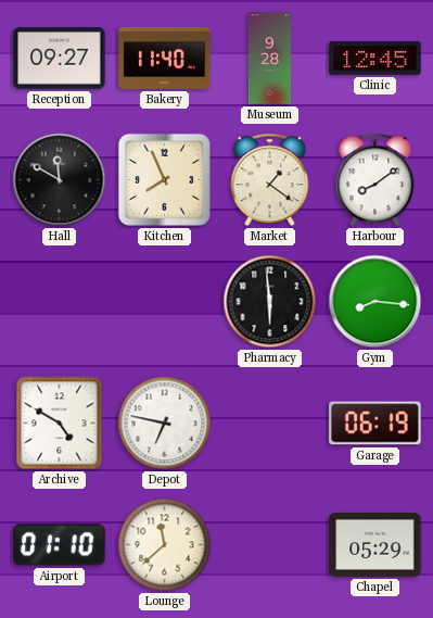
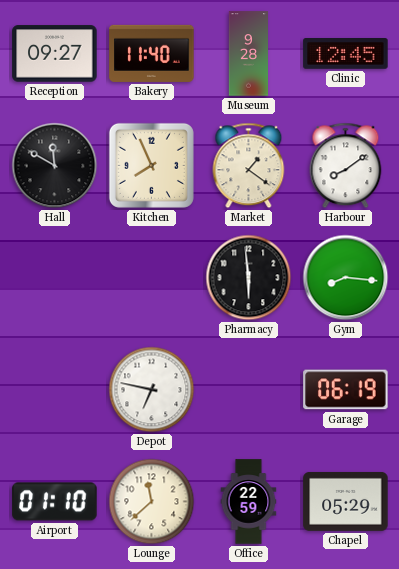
Archive: 4:50 -> none
Office: none -> 22:59
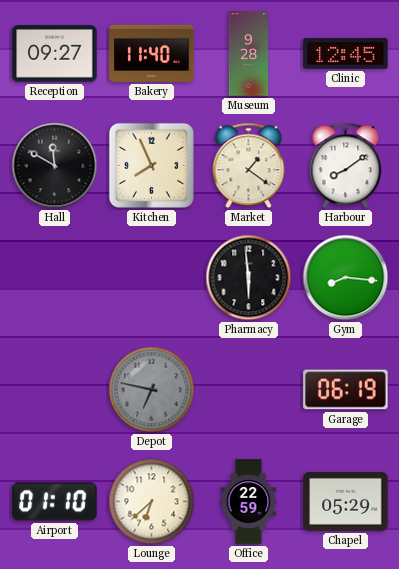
Depot dial: white -> grey
Lounge: 11:38 -> 6:38
